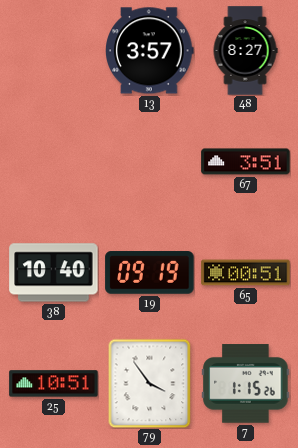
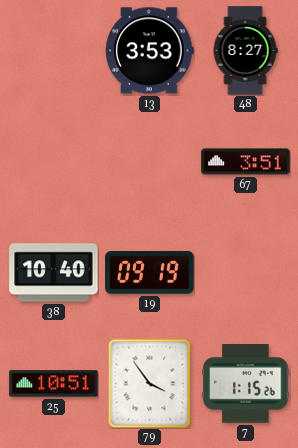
13: 3:57 -> 3:53
65: 00:51 -> none
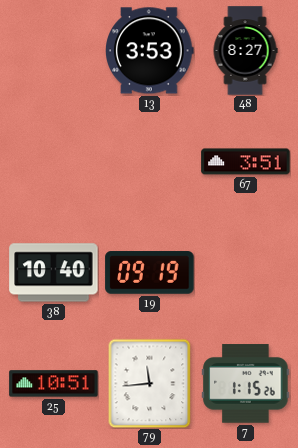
79: 3:54 -> 11:44
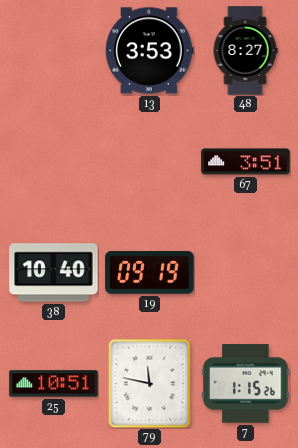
79: 11:44 -> 11:47
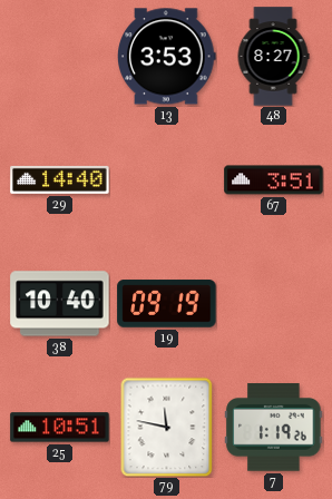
29: none -> 14:40
7: 1:15 -> 1:19
